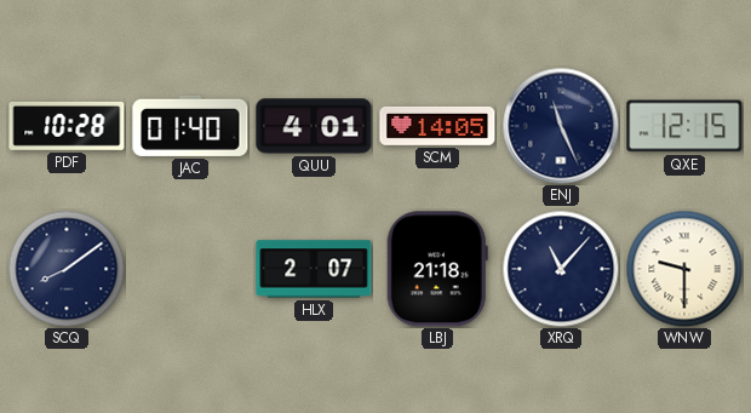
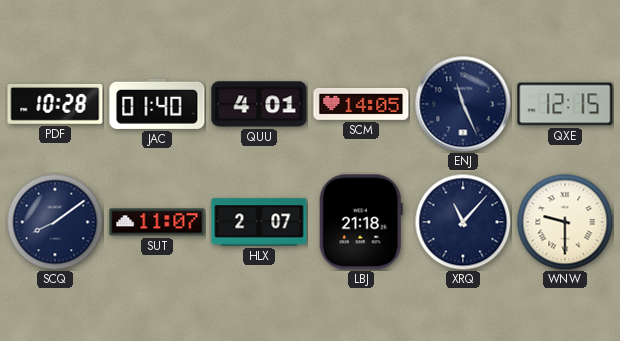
SUT: none -> 11:07
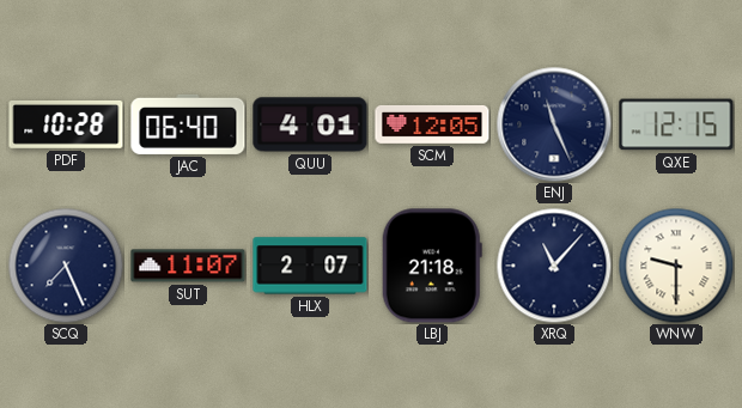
JAC: 01:40 -> 06:40
SCM: 14:05 -> 12:05
SCQ: 8:09 -> 7:26
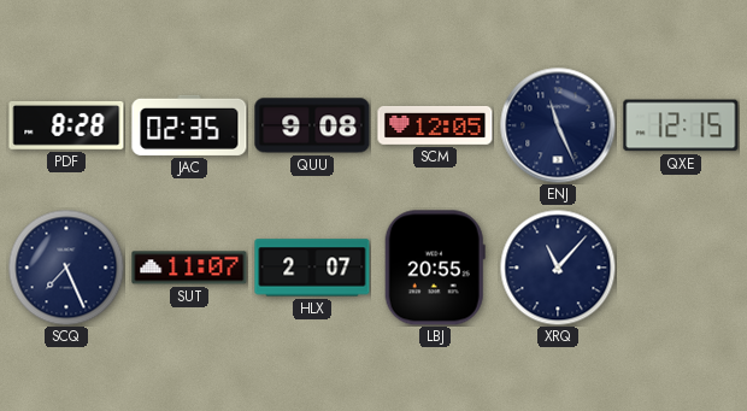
PDF: 10:28 -> 8:28
JAC: 06:40 -> 02:35
QUU: 4:01 -> 9:08
LBJ: 21:18 -> 20:55
WNW: 9:30 -> none
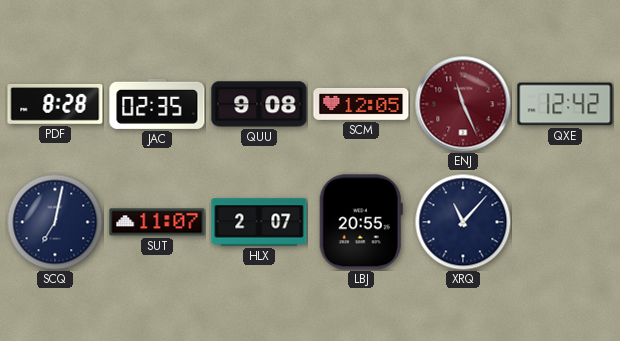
ENJ dial: navy -> burgundy
QXE: 12:15 -> 12:42
SCQ: 7:26 -> 7:02
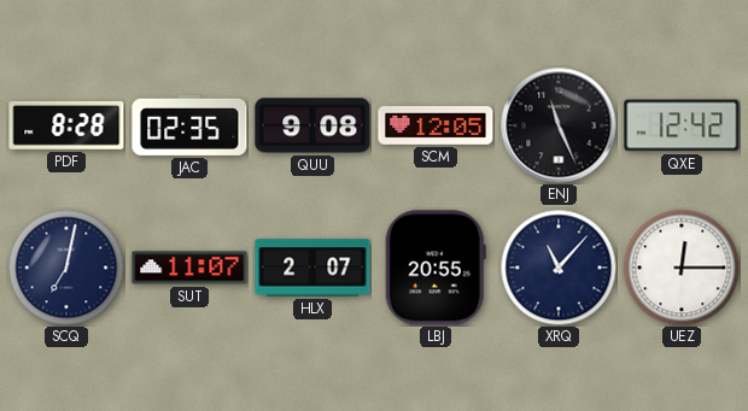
ENJ dial: burgundy -> black
UEZ: none -> 12:15
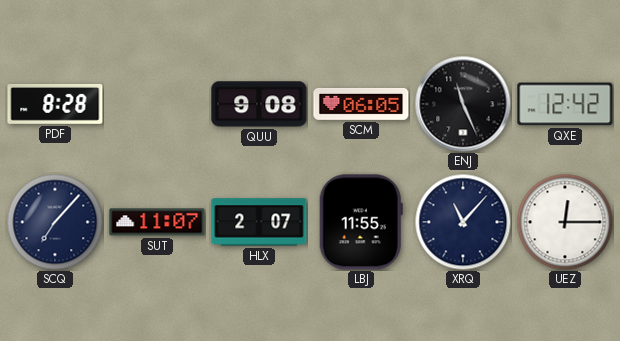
JAC: 02:35 -> none
SCM: 12:05 -> 06:05
SCQ: 7:02 -> 7:07
LBJ: 20:55 -> 11:55
